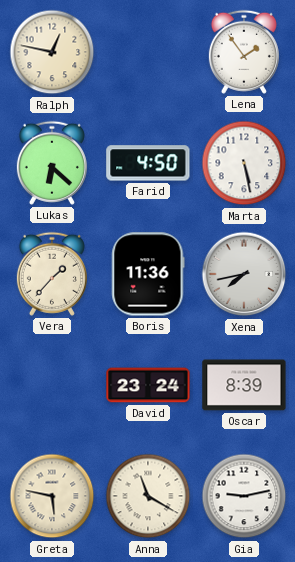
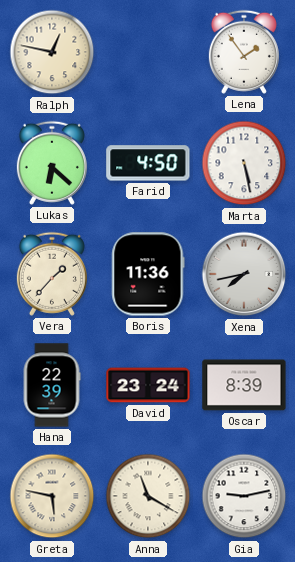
Hana: none -> 22:39
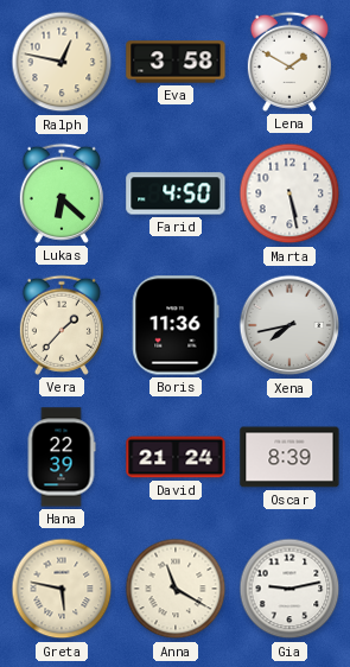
Eva: none -> 3:58
Lena: 1:54 -> 1:50
David: 23:24 -> 21:24
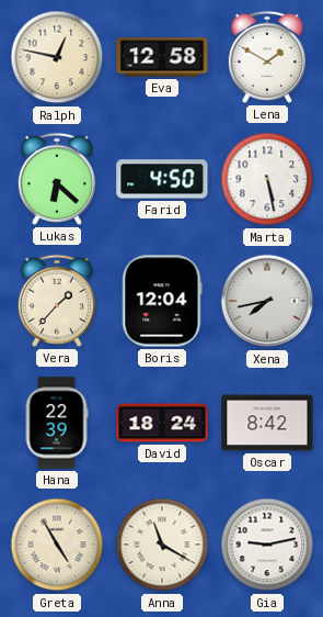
Eva: 3:58 -> 12:58
Boris: 11:36 -> 12:04
David: 21:24 -> 18:24
Oscar: 8:39 -> 8:42
Greta: 5:47 -> 4:55
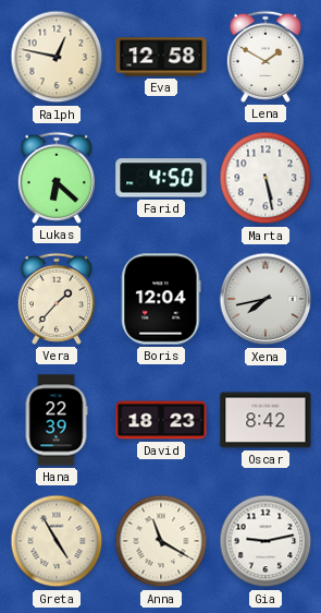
David: 18:24 -> 18:23
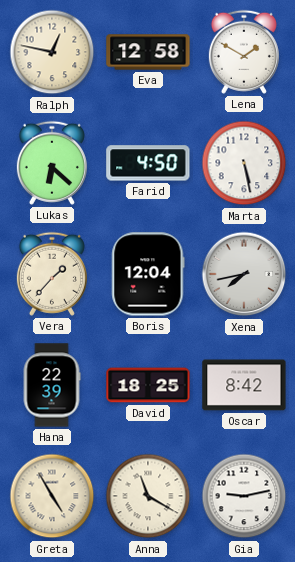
David: 18:23 -> 18:25
